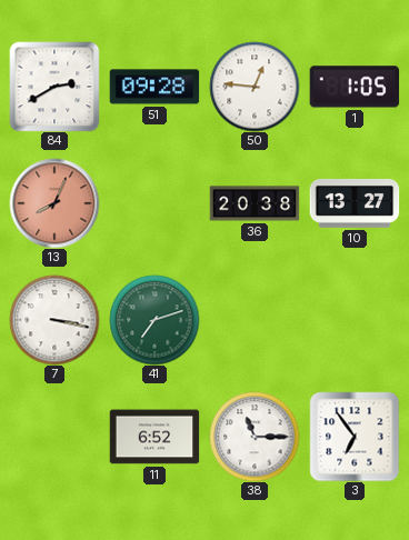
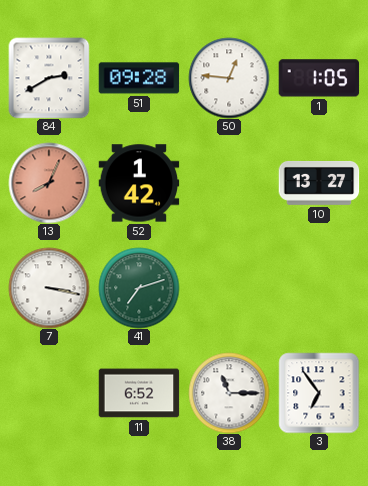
52: none -> 1:42
36: 20:38 -> none
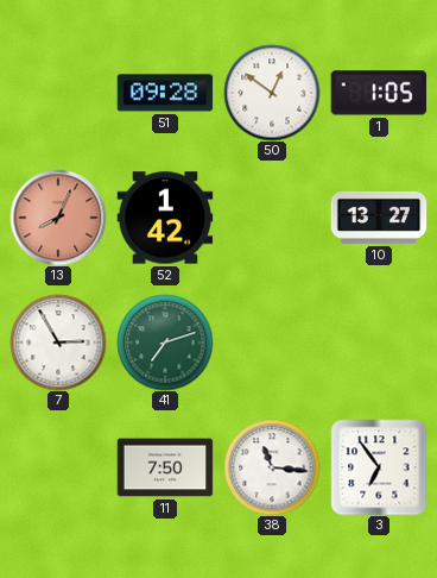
84: 2:40 -> none
50: 12:46 -> 12:51
7: 3:17 -> 2:55
11: 6:52 -> 7:50
38: 11:15 -> 11:16
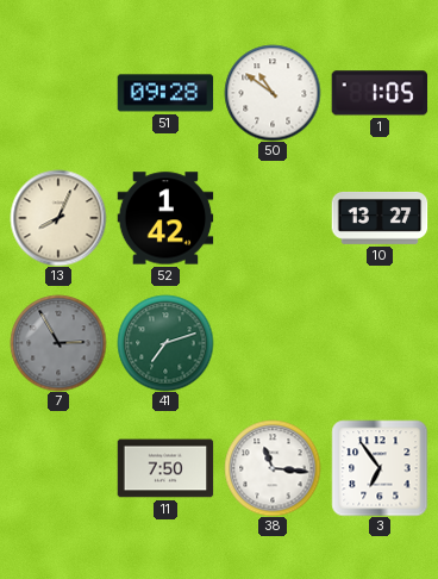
50: 12:51 -> 10:51
13 dial: salmon -> cream
7 dial: white -> grey
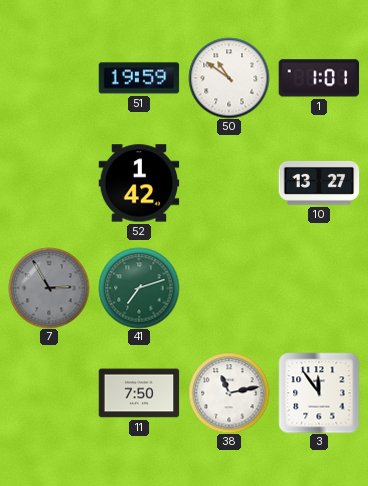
51: 09:28 -> 19:59
1: 1:05 -> 1:01
13: 8:04 -> none
38: 11:16 -> 11:13
3: 6:54 -> 11:54
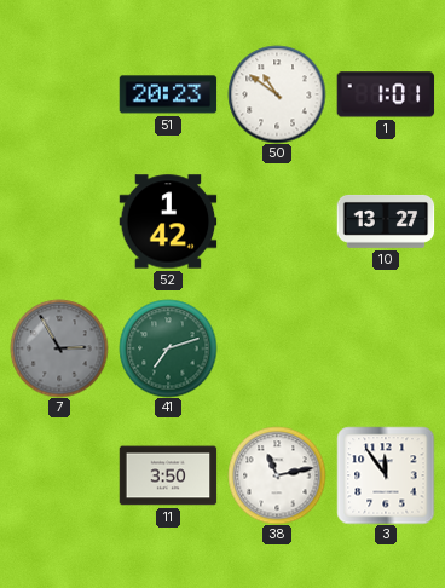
51: 19:59 -> 20:23
11: 7:50 -> 3:50
